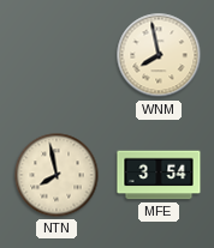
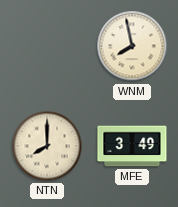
NTN: 7:58 -> 8:00
MFE: 3:54 -> 3:49
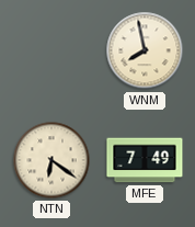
NTN: 8:00 -> 6:21
MFE: 3:49 -> 7:49
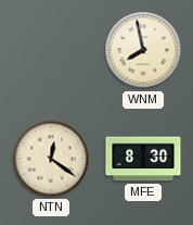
NTN: 6:21 -> 12:21
MFE: 7:49 -> 8:30
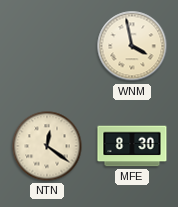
WNM: 7:58 -> 3:58
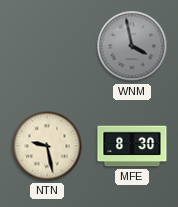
WNM dial: cream -> grey
NTN: 12:21 -> 9:28
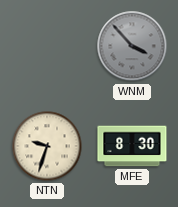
WNM: 3:58 -> 3:53
NTN: 9:28 -> 9:33
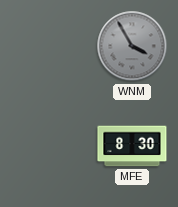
WNM: 3:53 -> 3:55
NTN: 9:33 -> none
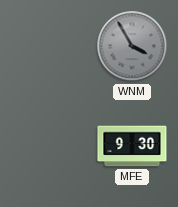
MFE: 8:30 -> 9:30
